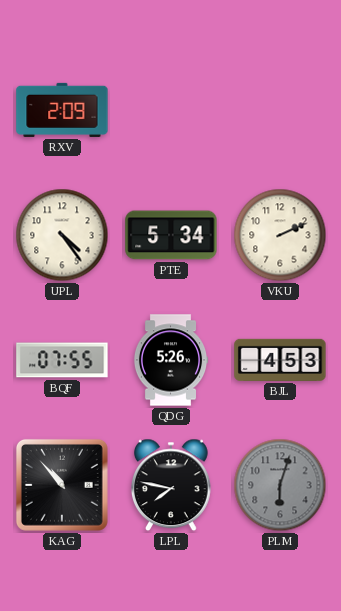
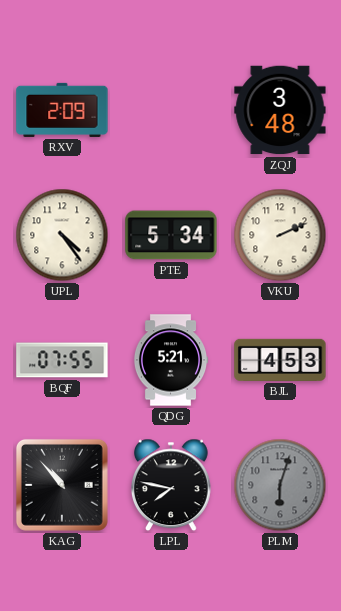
ZQJ: none -> 3:48
QDG: 5:26 -> 5:21
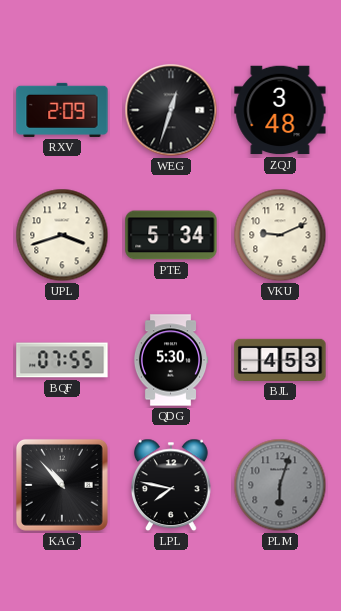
WEG: none -> 12:33
UPL: 4:24 -> 3:42
VKU: 2:11 -> 9:11
QDG: 5:21 -> 5:30
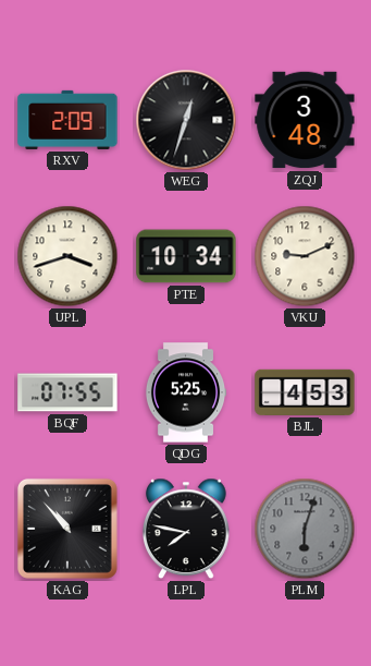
PTE: 5:34 -> 10:34
QDG: 5:30 -> 5:25
